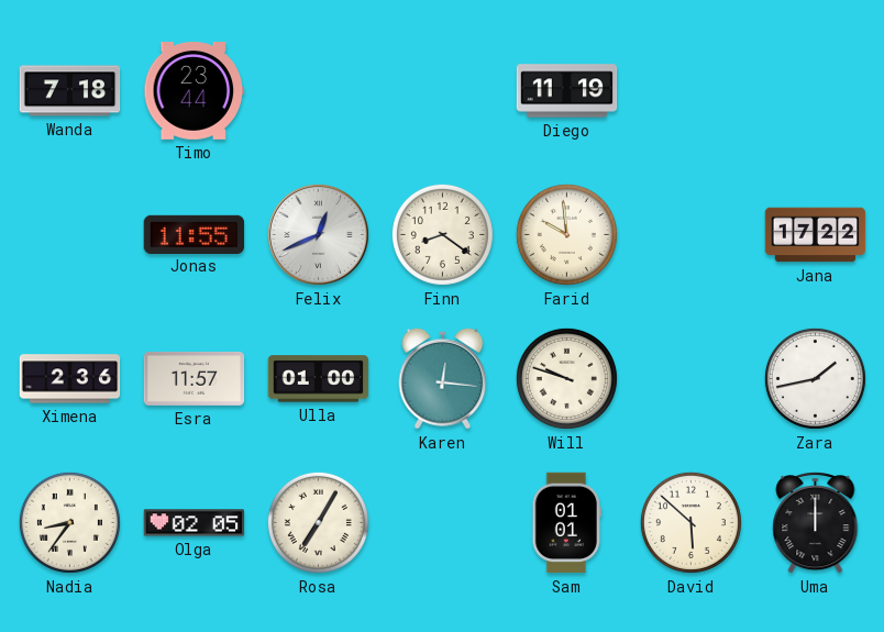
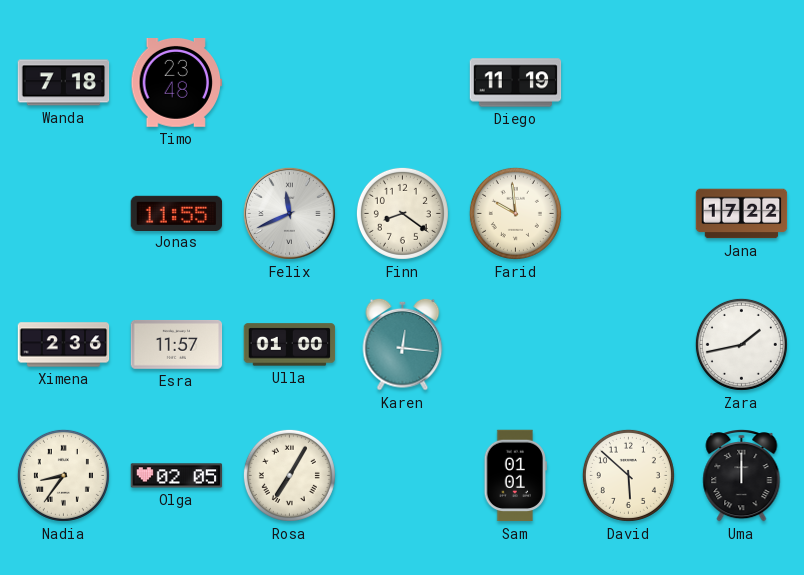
Timo: 23:44 -> 23:48
Felix: 12:41 -> 11:41
Will: 9:48 -> none
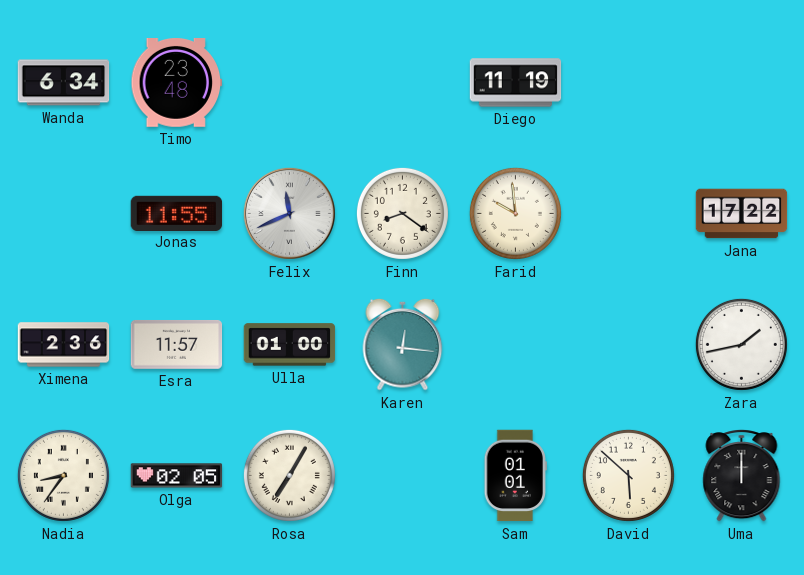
Wanda: 7:18 -> 6:34
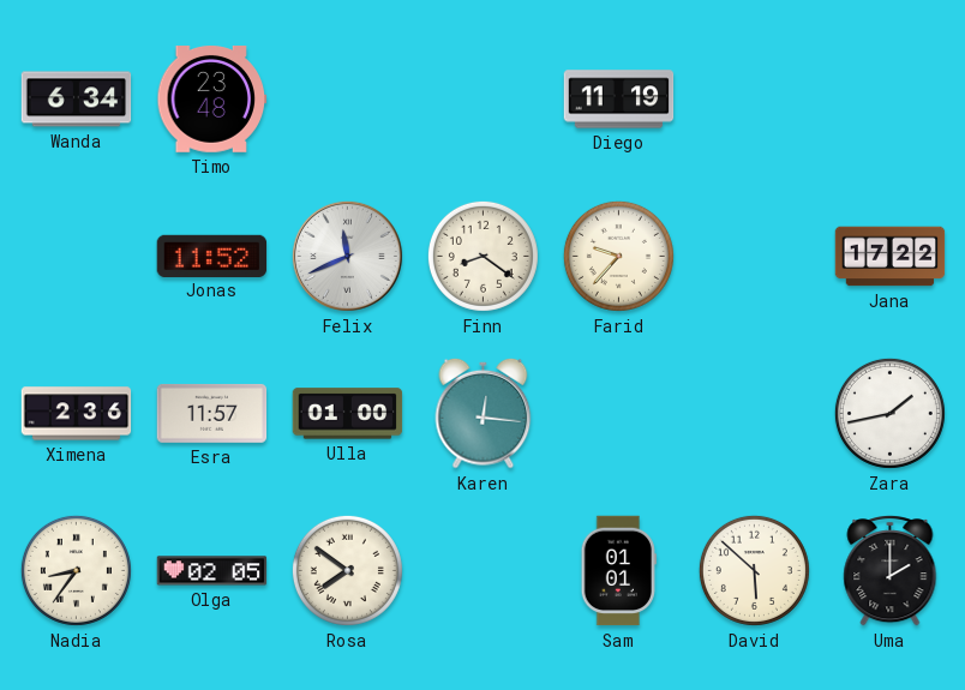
Jonas: 11:55 -> 11:52
Farid: 9:59 -> 9:37
Rosa: 7:05 -> 7:51
Uma: 12:00 -> 2:00
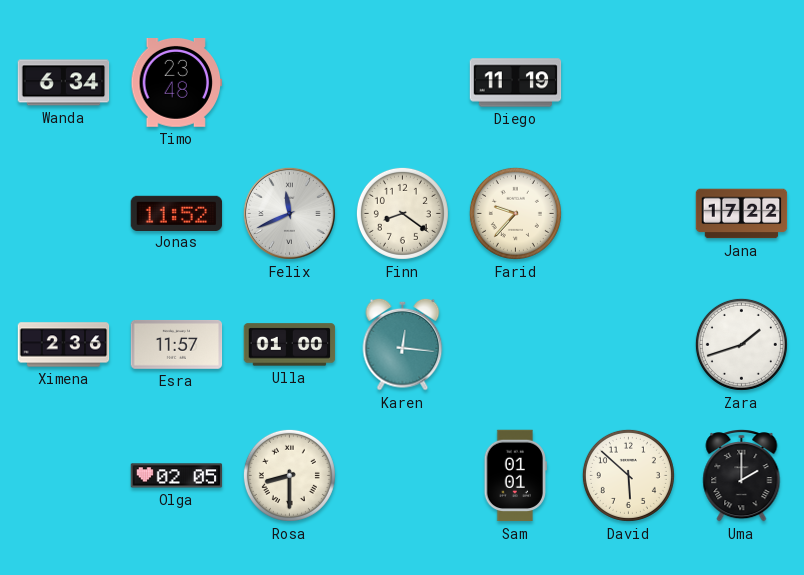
Zara: 1:43 -> 1:42
Nadia: 8:36 -> none
Rosa: 7:51 -> 8:30
